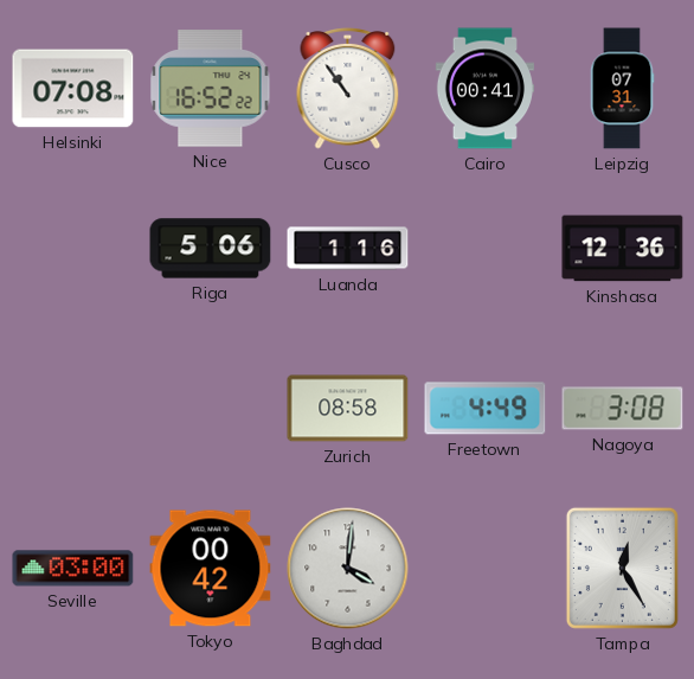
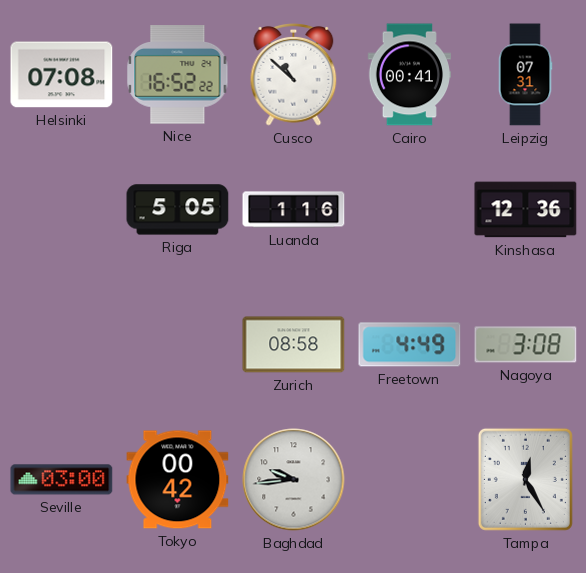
Cusco: 10:54 -> 10:52
Riga: 5:06 -> 5:05
Baghdad: 4:01 -> 9:44
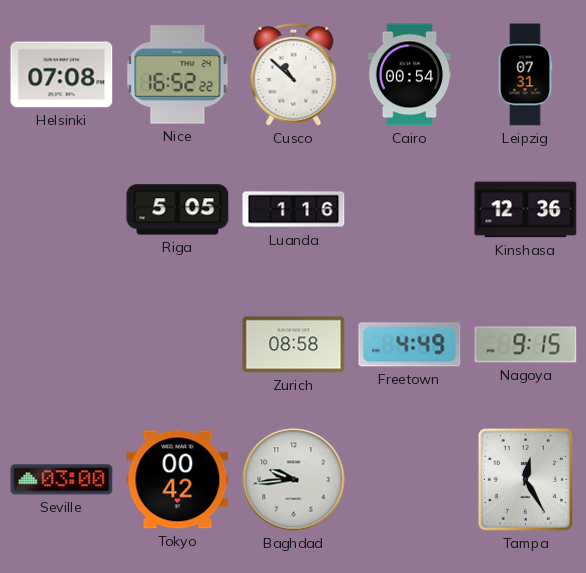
Cairo: 00:41 -> 00:54
Nagoya: 3:08 -> 9:15
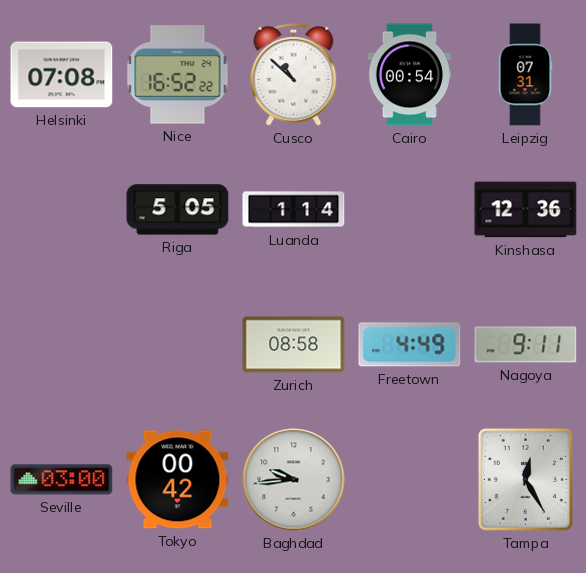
Luanda: 1:16 -> 1:14
Nagoya: 9:15 -> 9:11
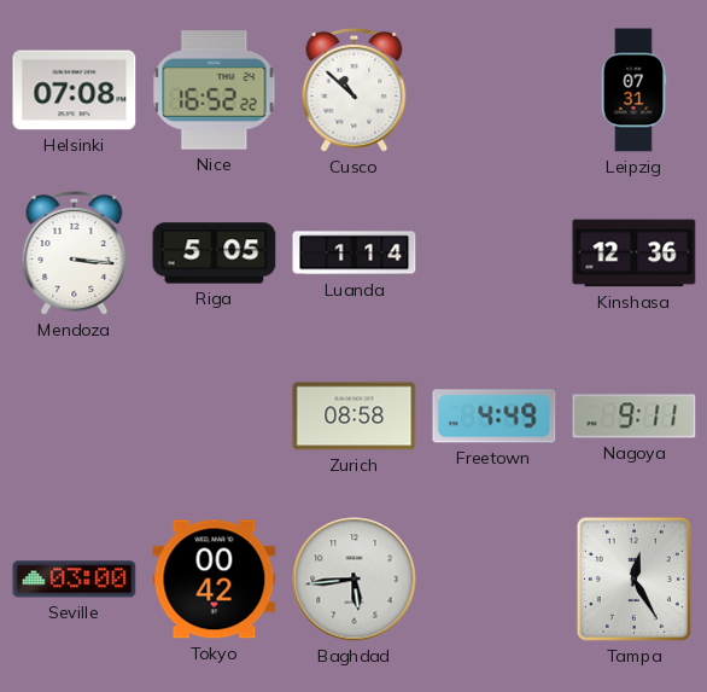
Cairo: 00:54 -> none
Mendoza: none -> 3:16
Baghdad: 9:44 -> 5:44
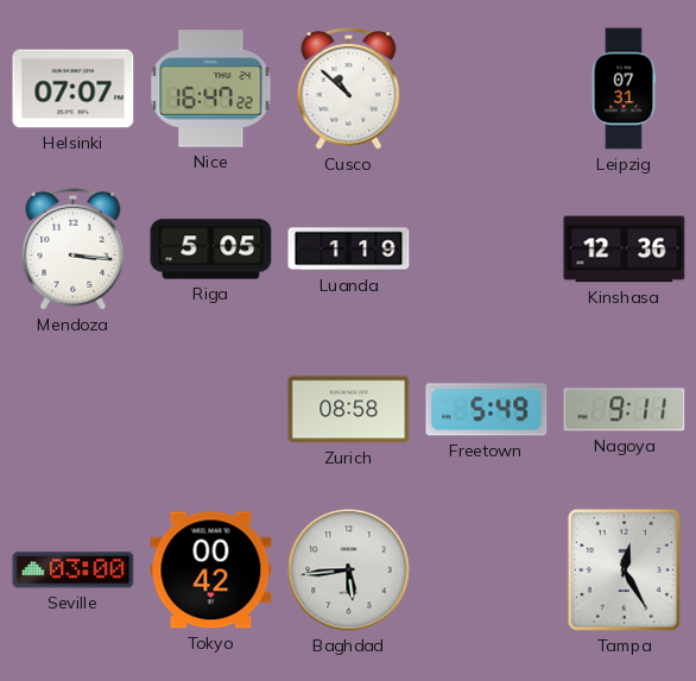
Helsinki: 07:08 -> 07:07
Nice: 16:52 -> 16:47
Luanda: 1:14 -> 1:19
Freetown: 4:49 -> 5:49
